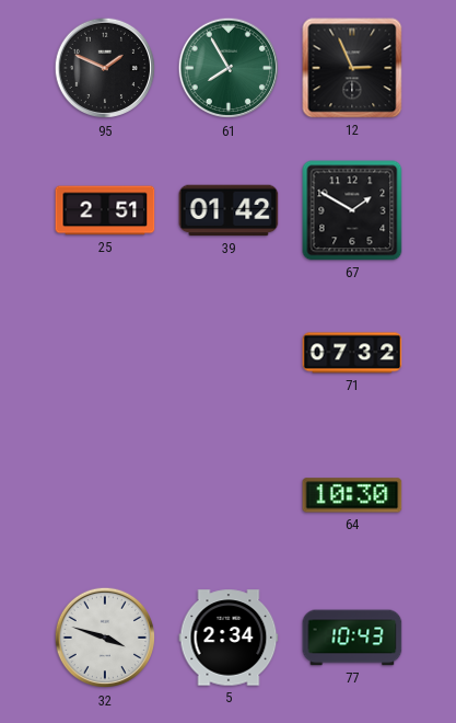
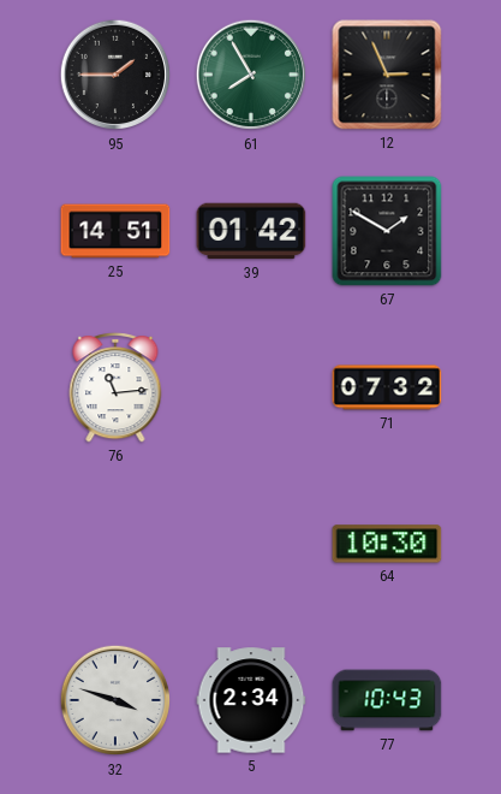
95: 1:49 -> 1:45
25: 2:51 -> 14:51
76: none -> 11:14
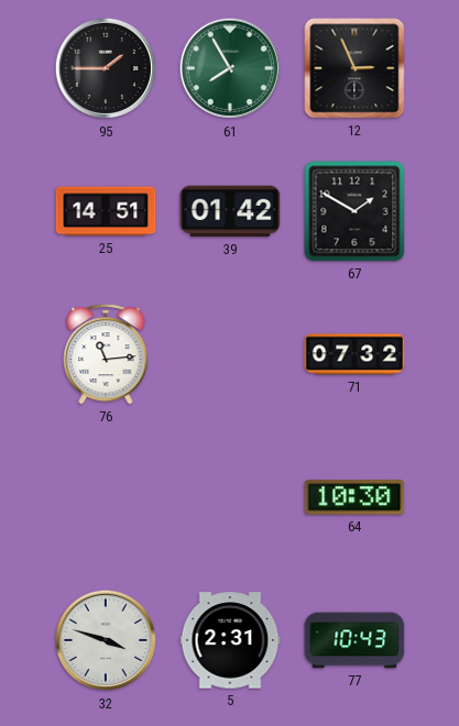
5: 2:34 -> 2:31
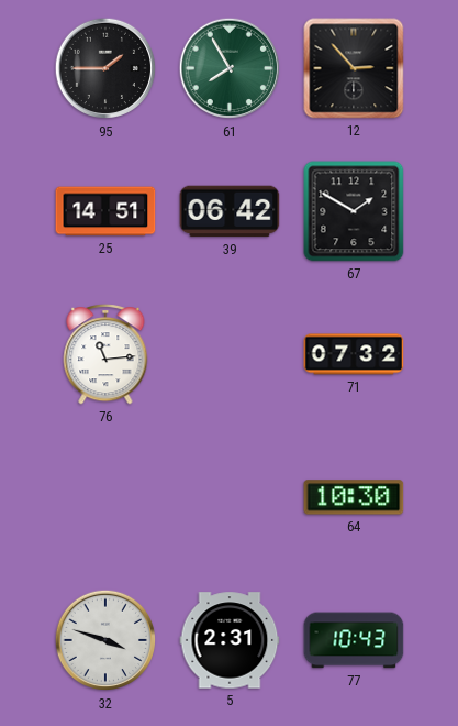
12: 2:56 -> 2:53
39: 01:42 -> 06:42
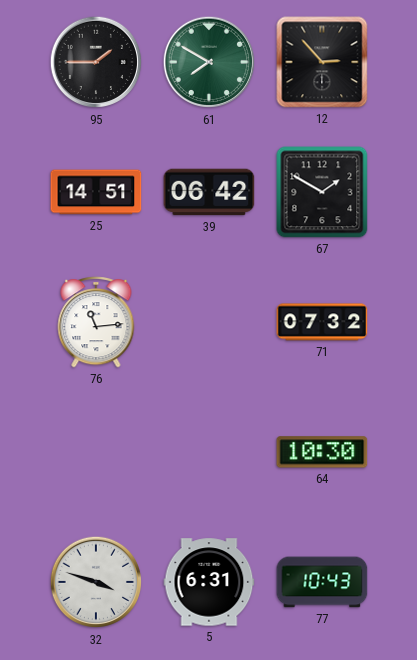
61: 7:55 -> 7:50
5: 2:31 -> 6:31
